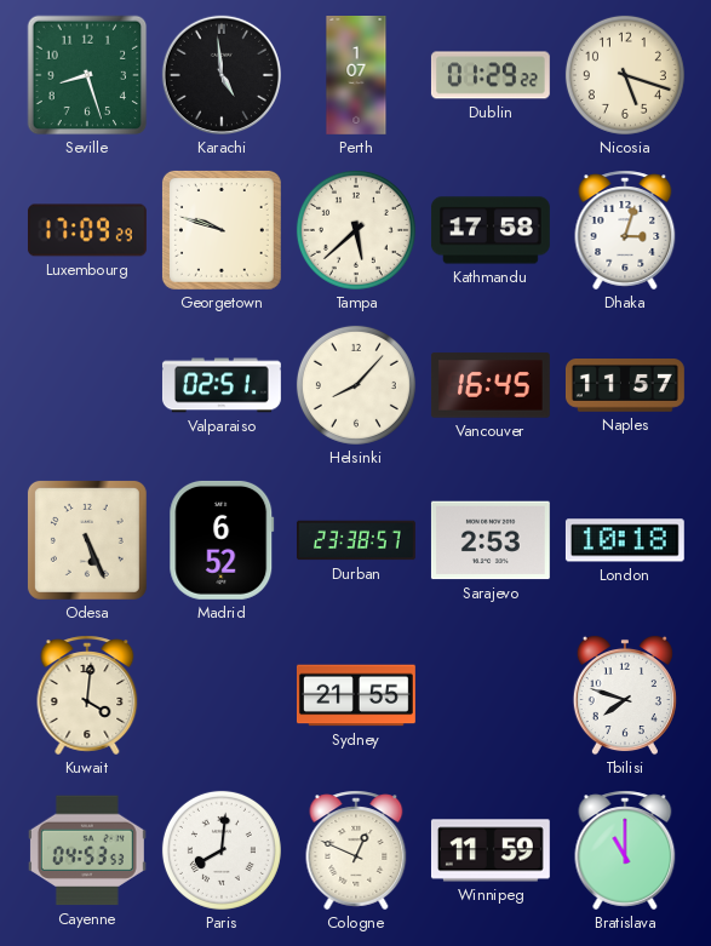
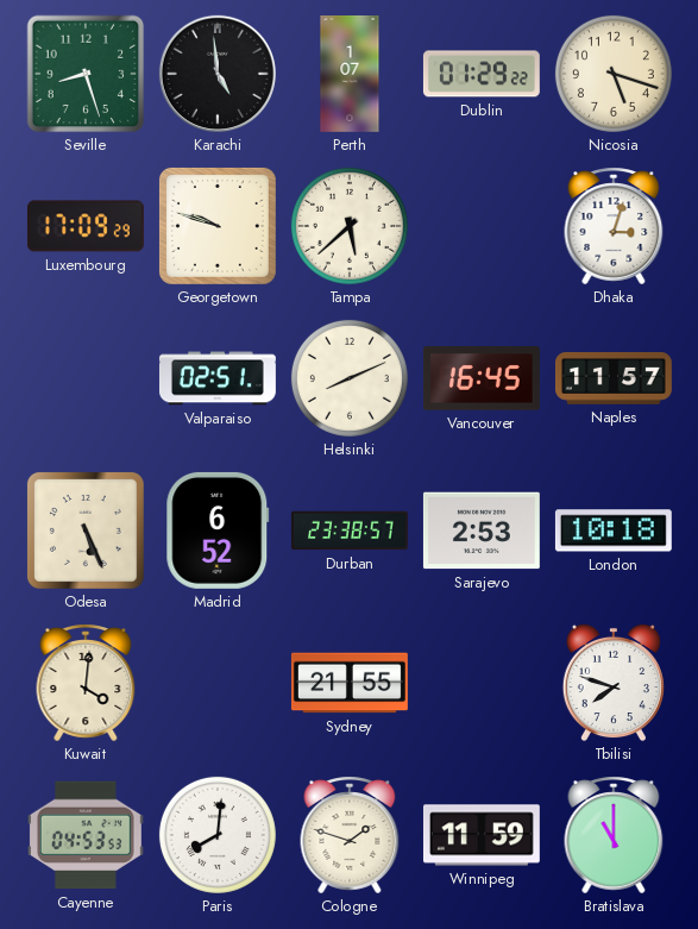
Kathmandu: 17:58 -> none
Helsinki: 8:07 -> 8:11
Cologne: 12:49 -> 1:48
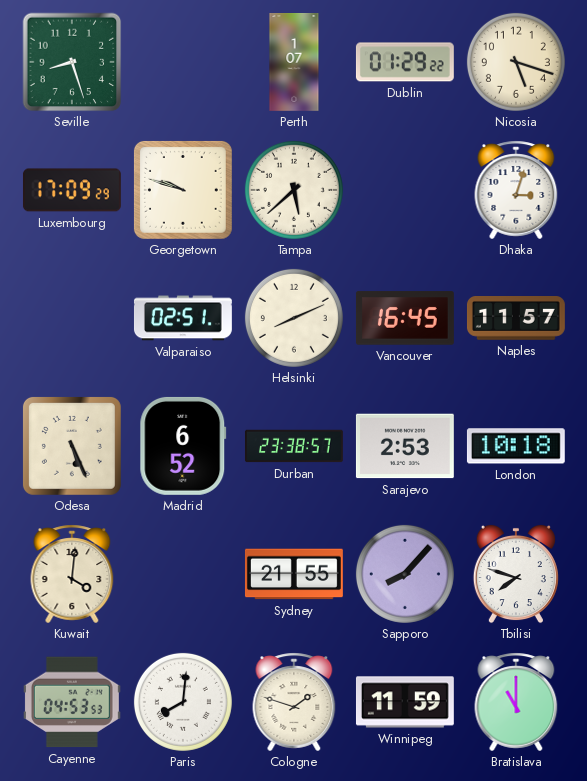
Karachi: 4:59 -> none
Sapporo: none -> 8:07
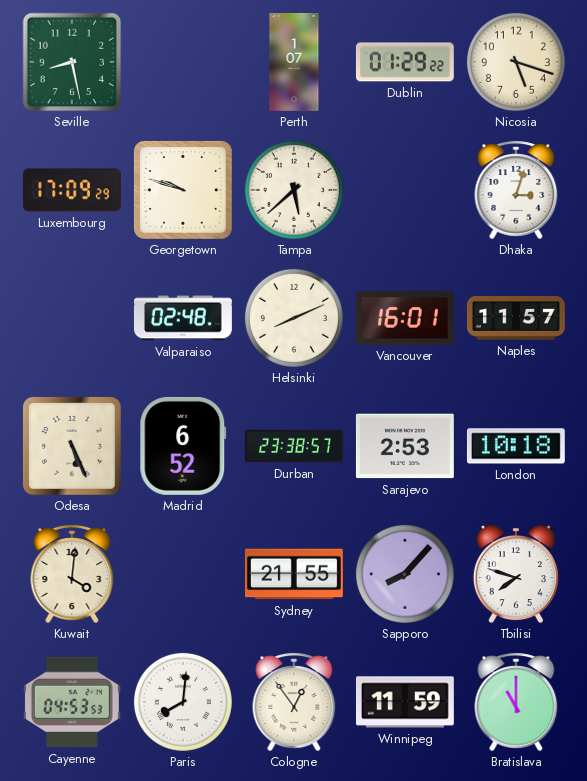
Seville: 8:27 -> 8:28
Valparaiso: 02:51 -> 02:48
Vancouver: 16:45 -> 16:01
Cologne: 1:48 -> 12:54
